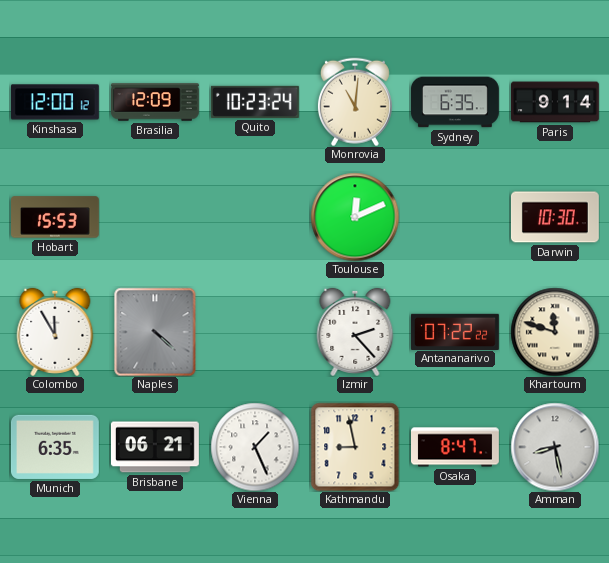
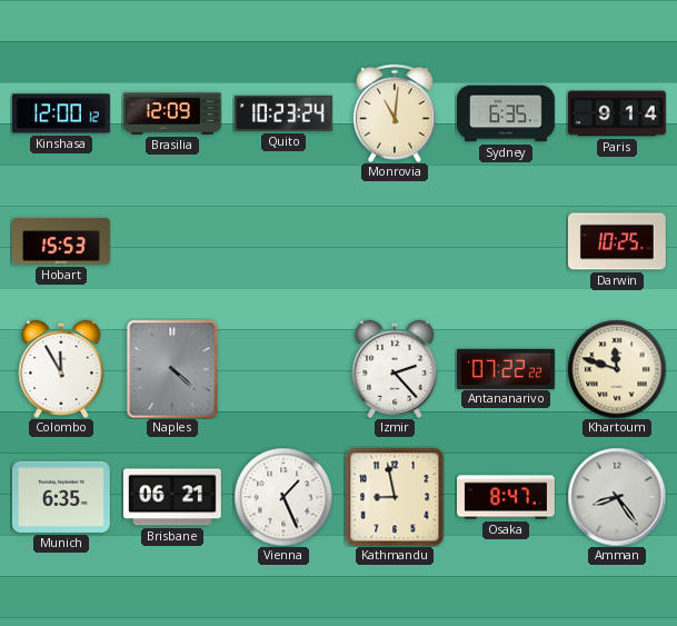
Toulouse: 12:11 -> none
Darwin: 10:30 -> 10:25
Amman: 8:28 -> 8:24
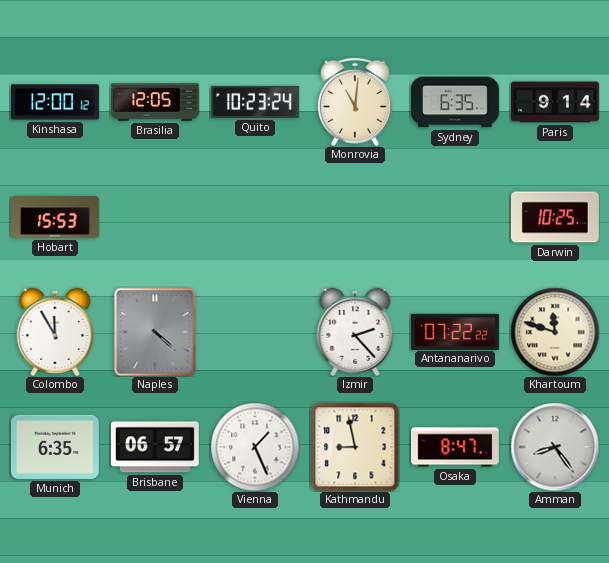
Brasilia: 12:09 -> 12:05
Brisbane: 06:21 -> 06:57
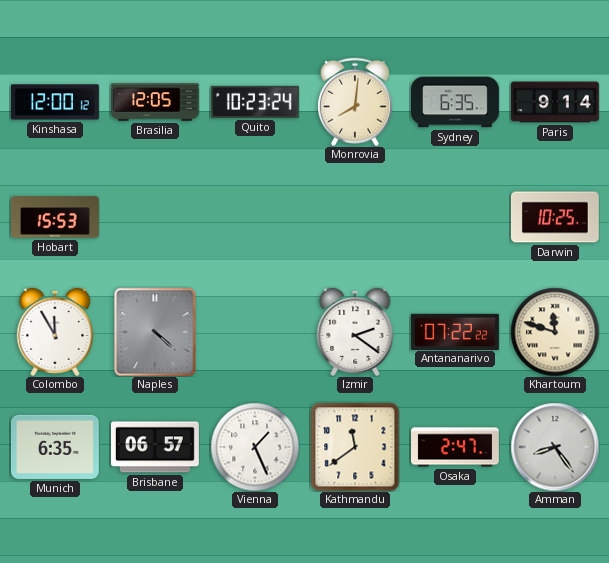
Monrovia: 11:01 -> 8:01
Izmir: 2:23 -> 2:21
Kathmandu: 8:58 -> 11:39
Osaka: 8:47 -> 2:47
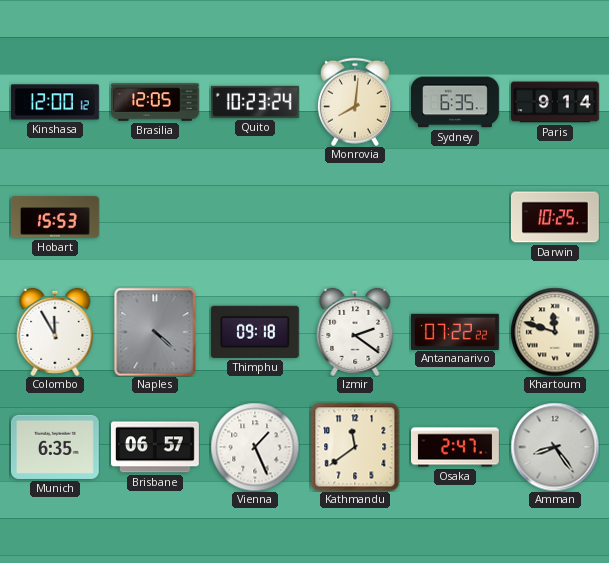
Thimphu: none -> 09:18
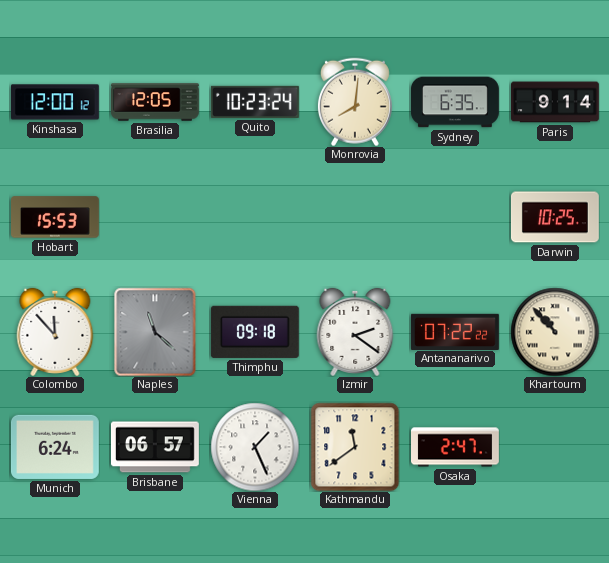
Colombo: 11:55 -> 11:53
Naples: 4:22 -> 11:22
Khartoum: 11:48 -> 10:53
Munich: 6:35 -> 6:24
Amman: 8:24 -> none
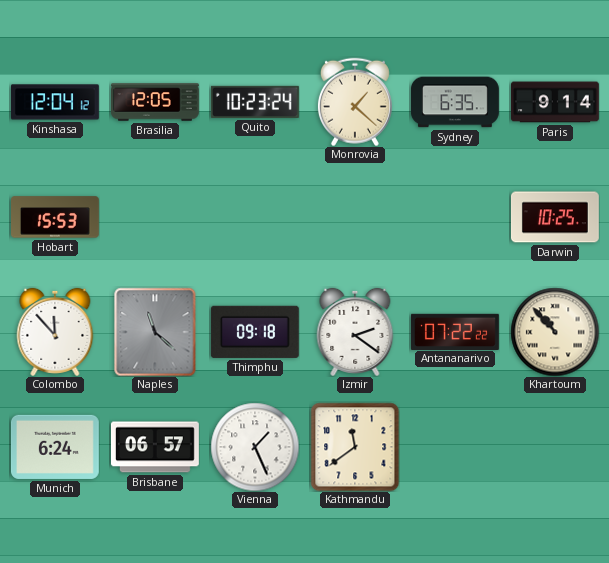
Kinshasa: 12:00 -> 12:04
Monrovia: 8:01 -> 1:22
Osaka: 2:47 -> none
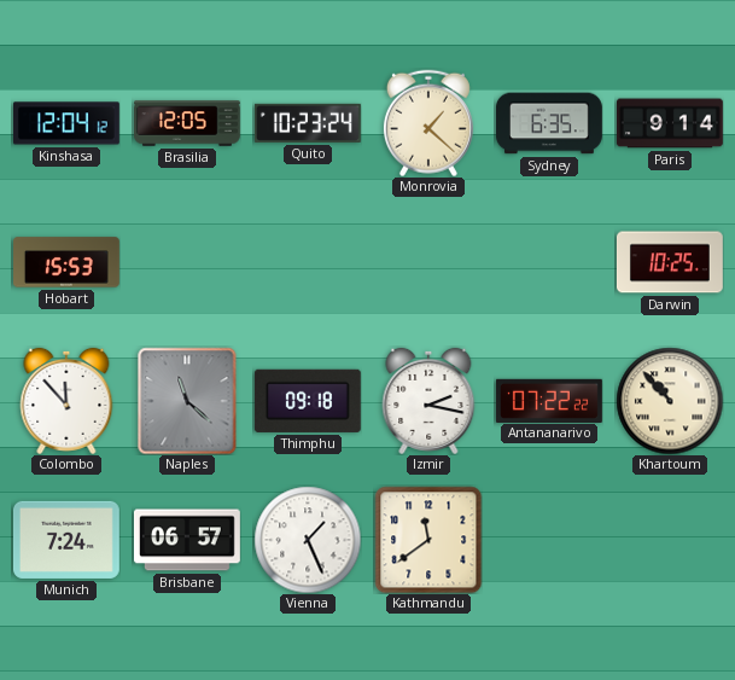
Izmir: 2:21 -> 2:17
Munich: 6:24 -> 7:24
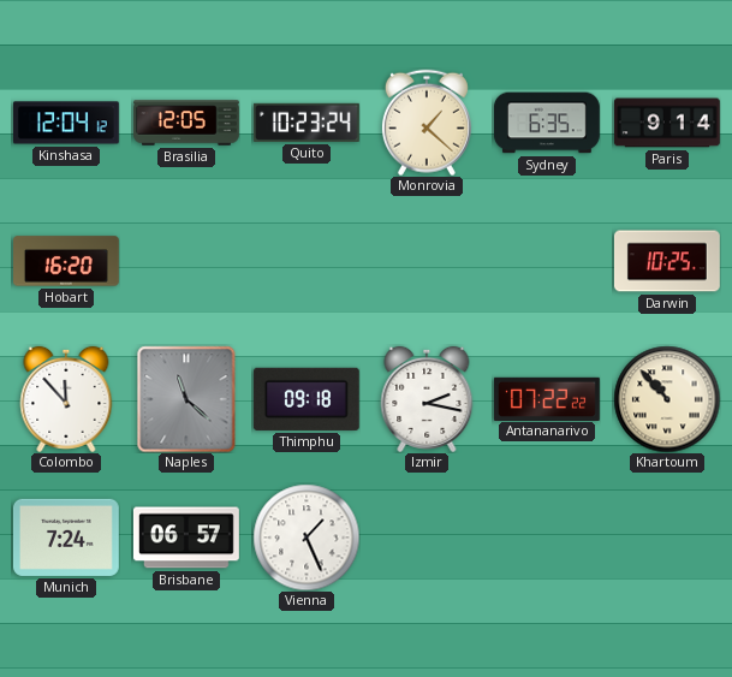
Hobart: 15:53 -> 16:20
Kathmandu: 11:39 -> none
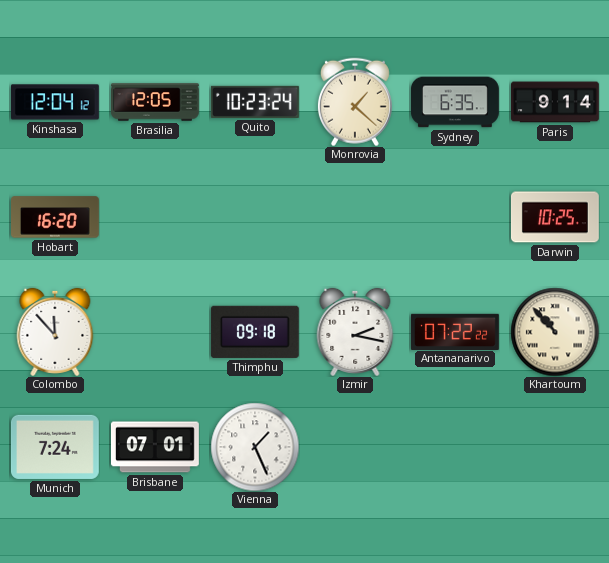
Naples: 11:22 -> none
Brisbane: 06:57 -> 07:01
